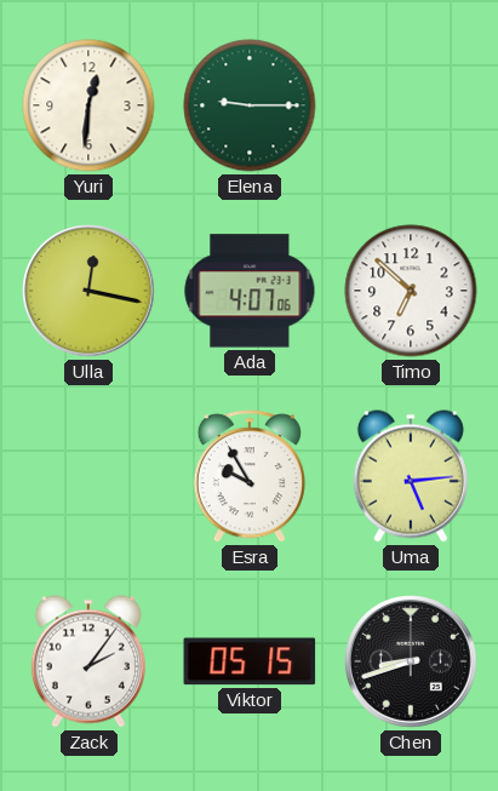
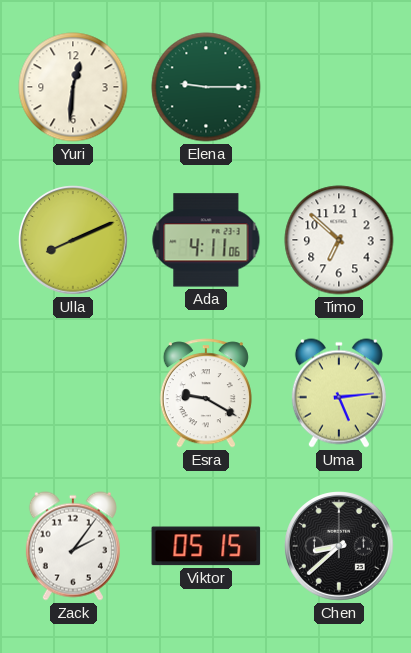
Ulla: 12:17 -> 8:11
Ada: 4:07 -> 4:11
Esra: 9:55 -> 9:20
Chen: 8:42 -> 8:38
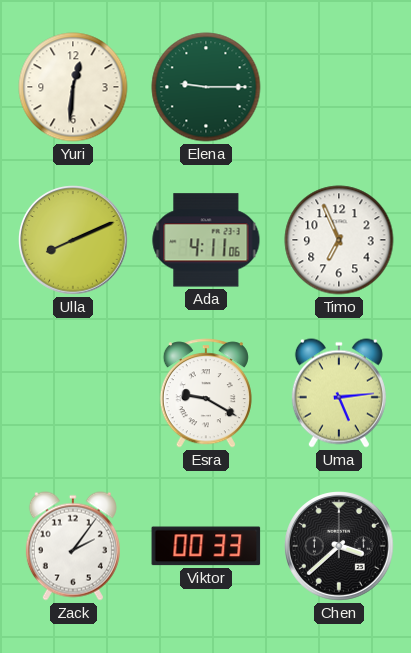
Timo: 6:52 -> 6:56
Viktor: 05:15 -> 00:33
Chen: 8:38 -> 3:38
